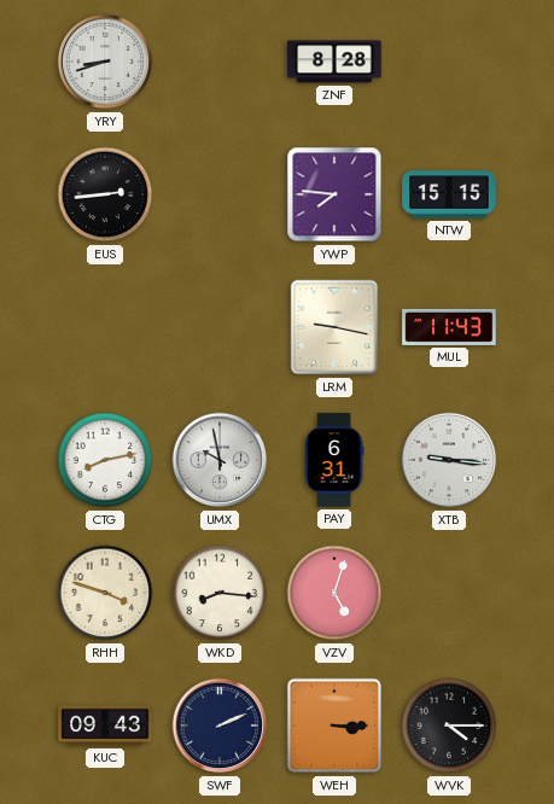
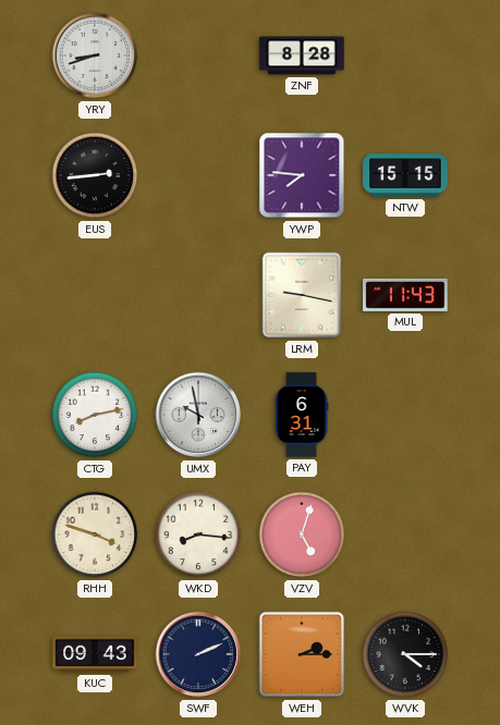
XTB: 9:16 -> none
WEH: 3:15 -> 2:15
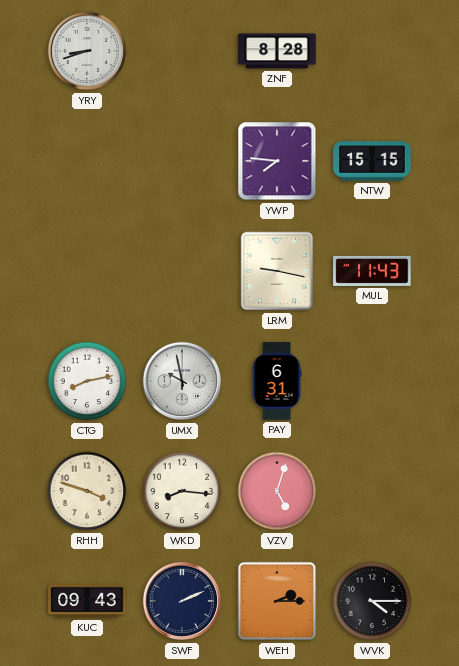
EUS: 2:44 -> none
